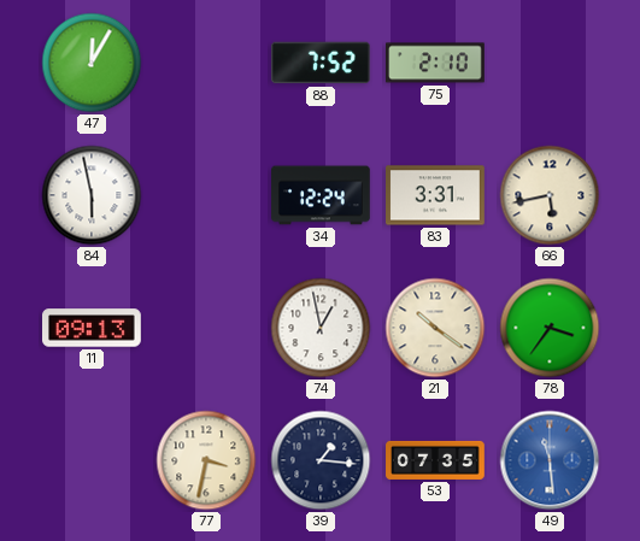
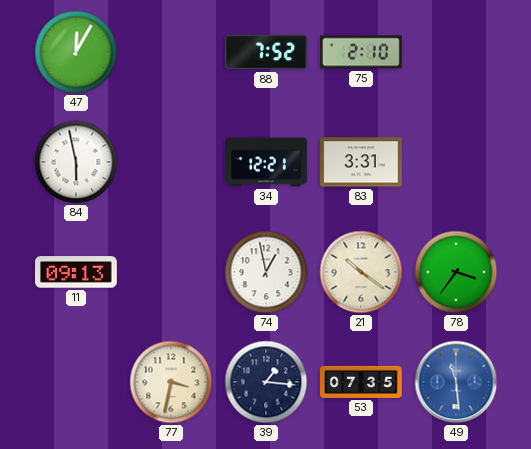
34: 12:24 -> 12:21
66: 5:43 -> none
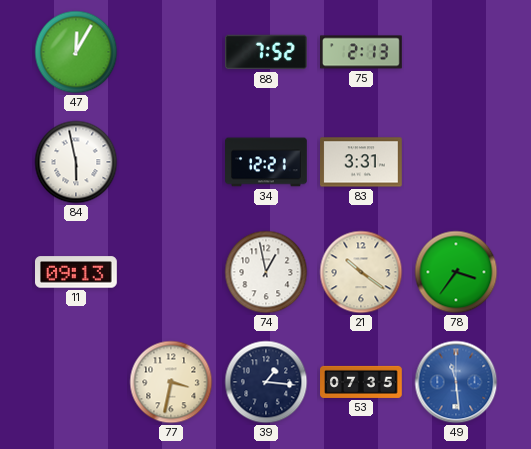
75: 2:10 -> 2:13
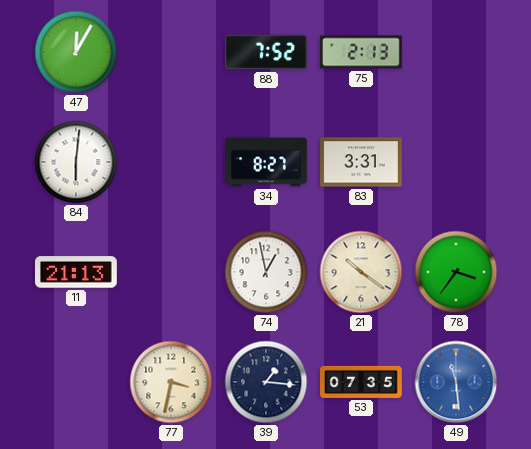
84: 5:58 -> 6:01
34: 12:21 -> 8:27
11: 09:13 -> 21:13
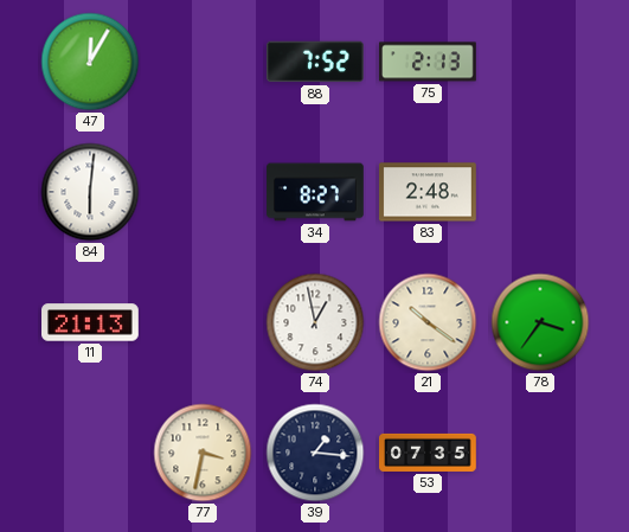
83: 3:31 -> 2:48
49: 11:29 -> none
